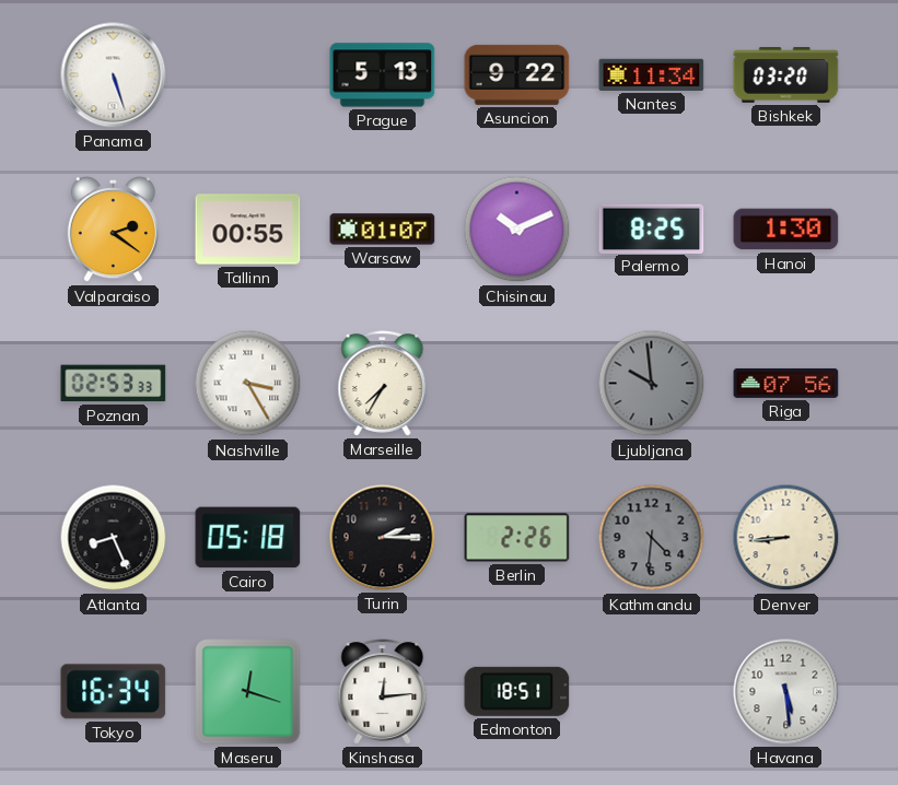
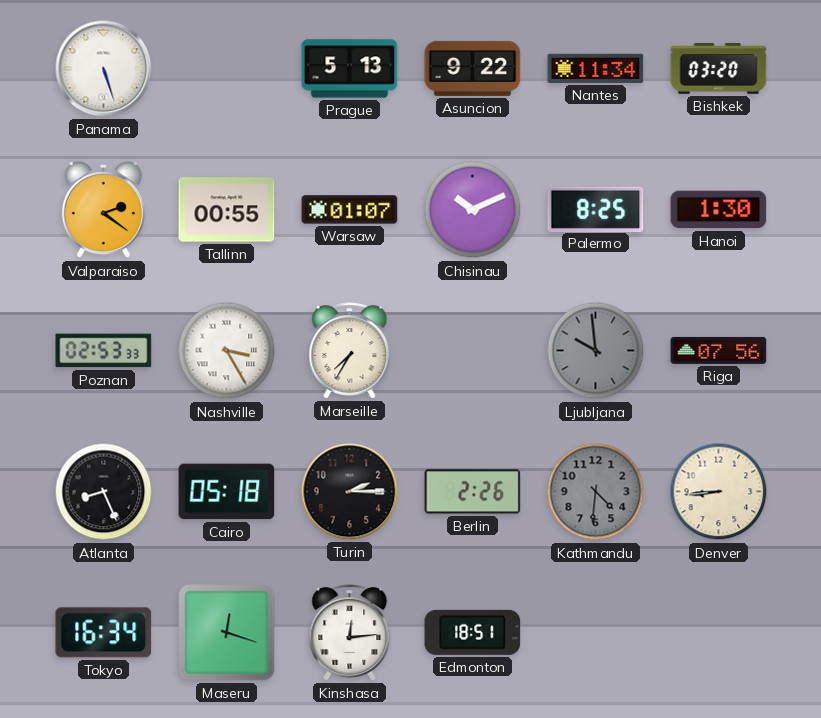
Havana: 5:29 -> none
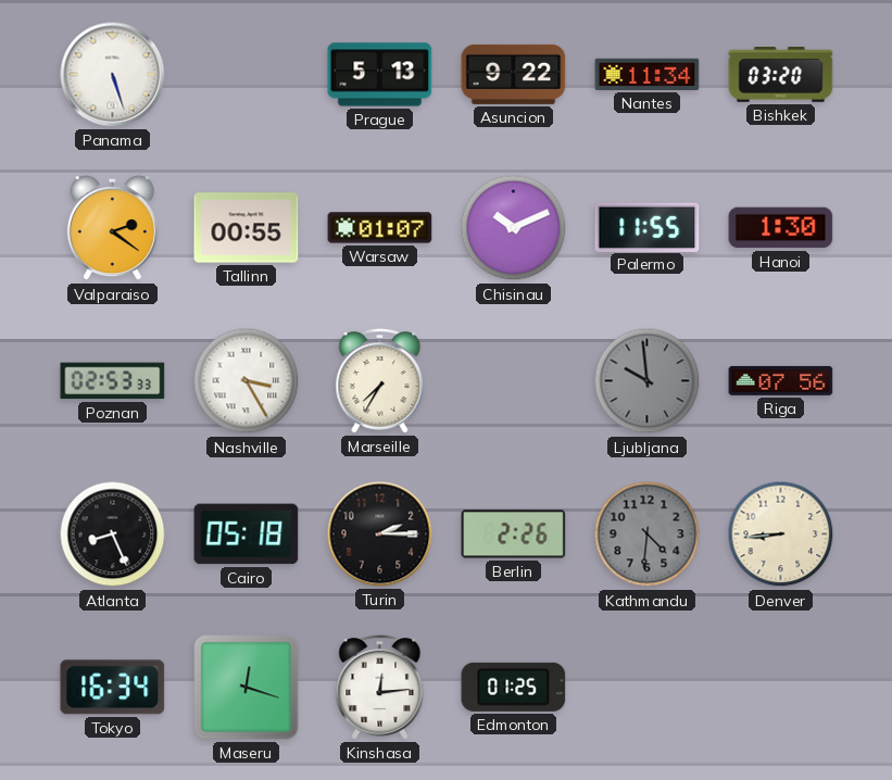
Palermo: 8:25 -> 11:55
Edmonton: 18:51 -> 01:25
